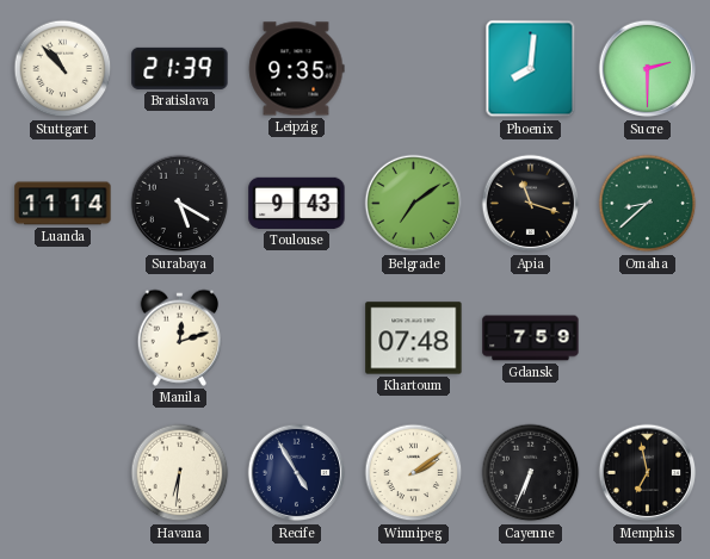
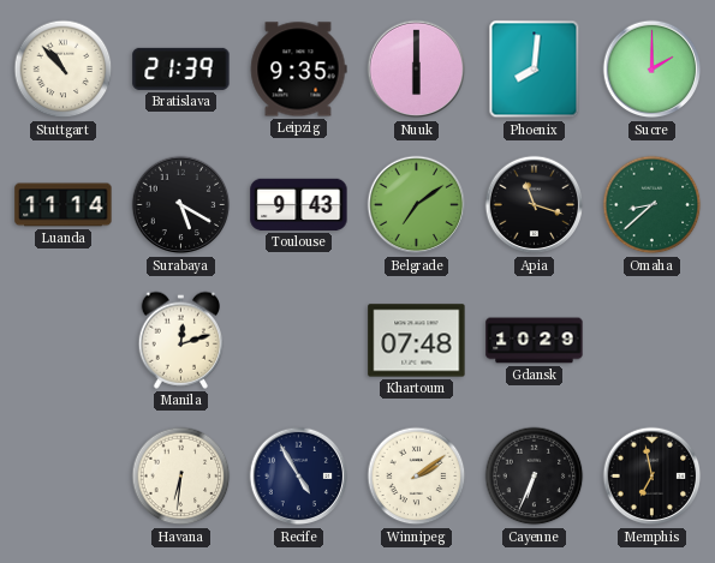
Nuuk: none -> 6:00
Sucre: 2:30 -> 2:00
Gdansk: 7:59 -> 10:29
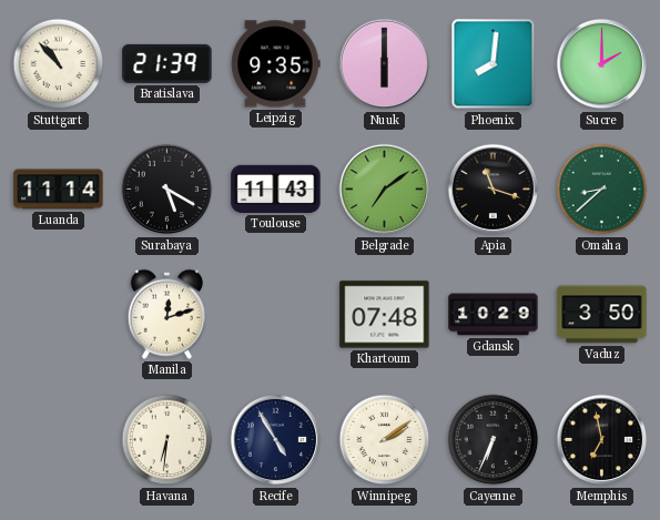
Toulouse: 9:43 -> 11:43
Vaduz: none -> 3:50
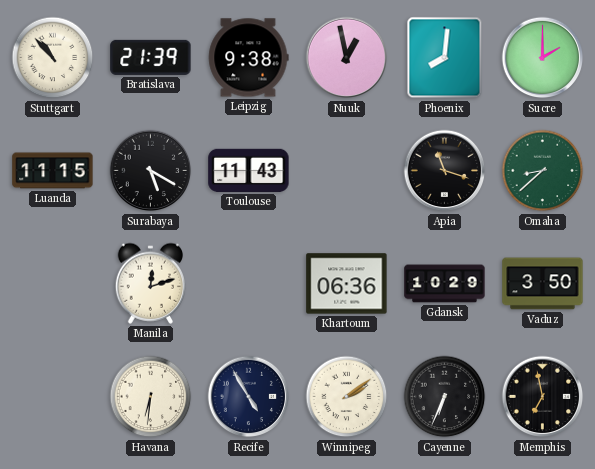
Leipzig: 9:35 -> 9:38
Nuuk: 6:00 -> 12:58
Luanda: 11:14 -> 11:15
Belgrade: 7:09 -> none
Khartoum: 07:48 -> 06:36
